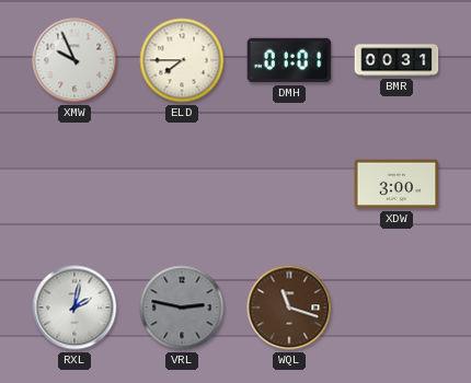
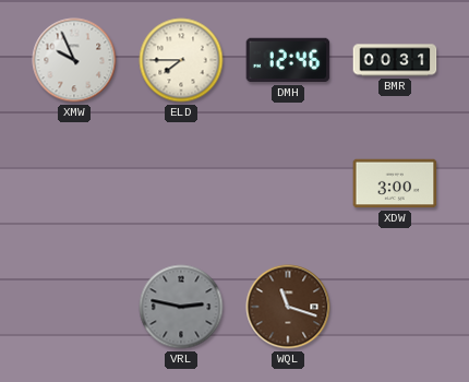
DMH: 01:01 -> 12:46
RXL: 2:02 -> none
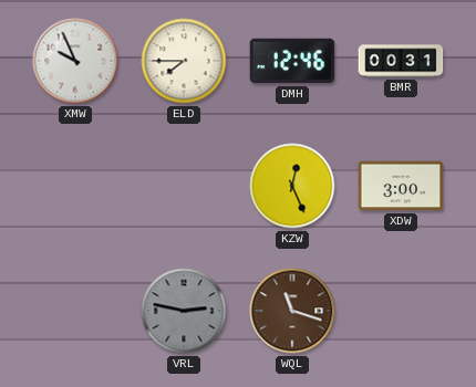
KZW: none -> 12:26
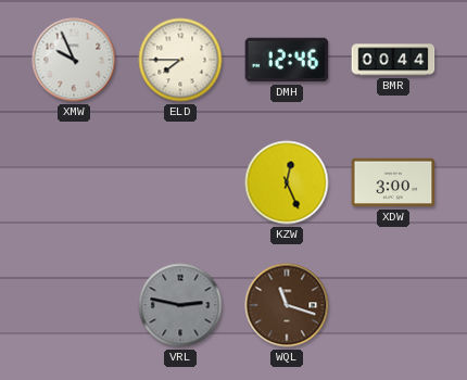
BMR: 00:31 -> 00:44
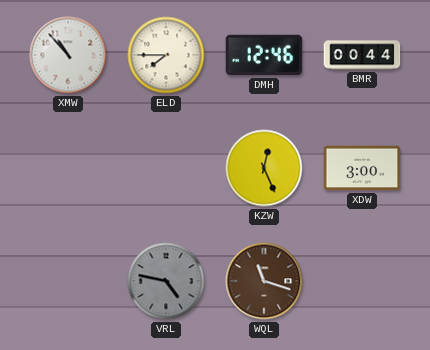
XMW: 9:56 -> 10:53
VRL: 2:47 -> 4:47
